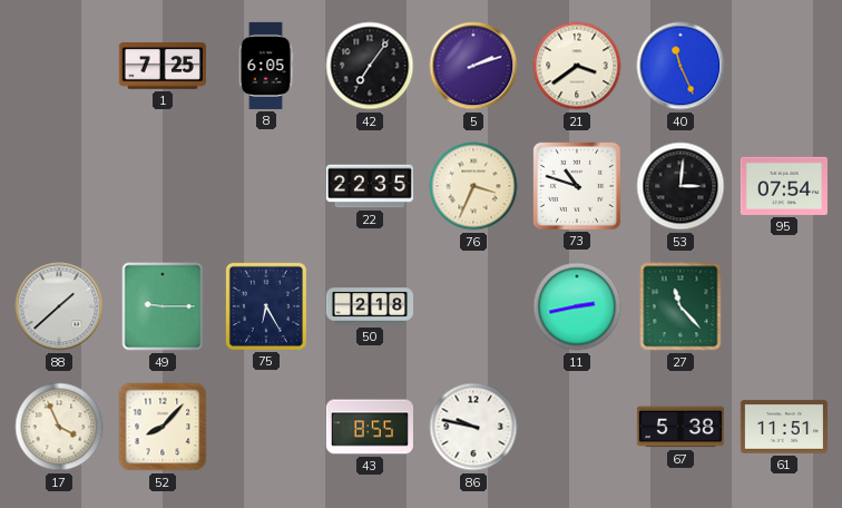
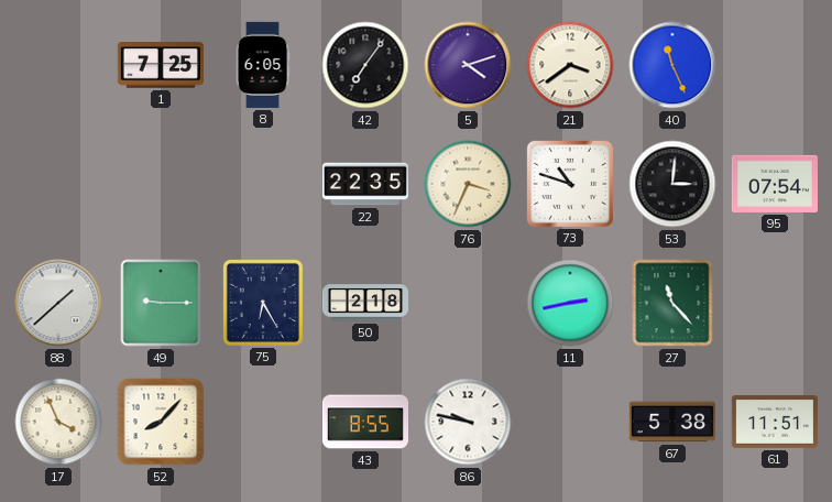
5: 2:12 -> 4:12
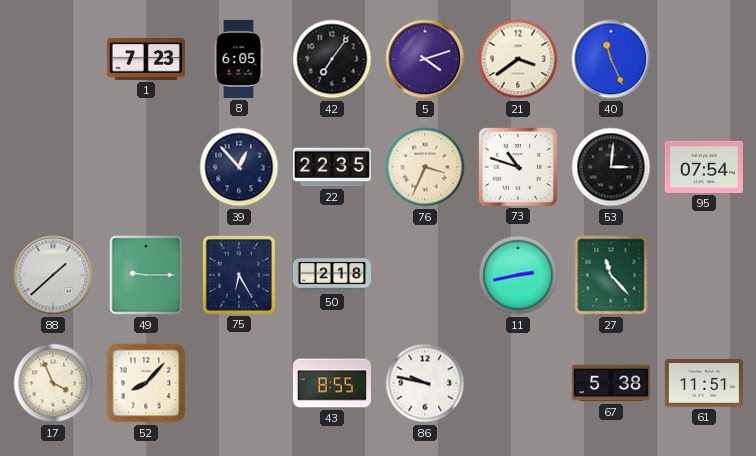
1: 7:25 -> 7:23
39: none -> 12:53
